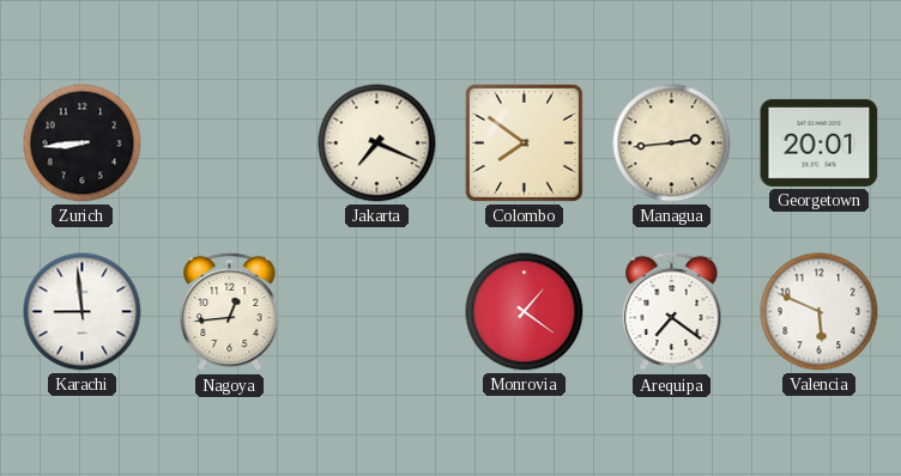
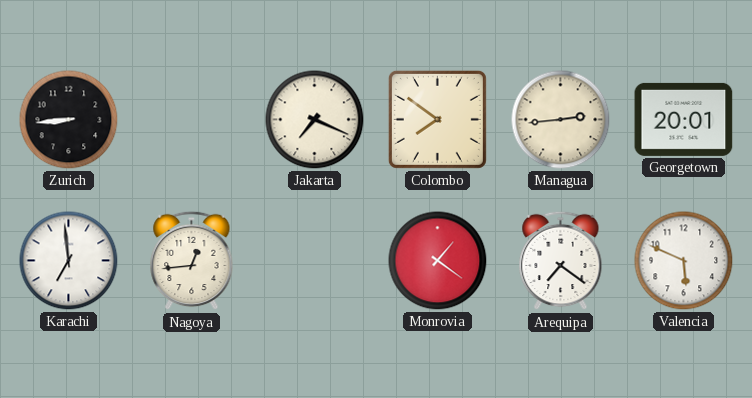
Karachi: 8:59 -> 6:59
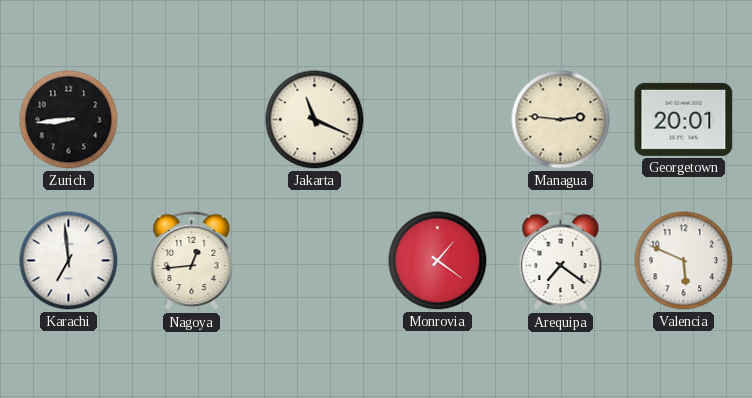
Jakarta: 7:19 -> 11:19
Colombo: 7:51 -> none
Managua: 2:44 -> 2:46
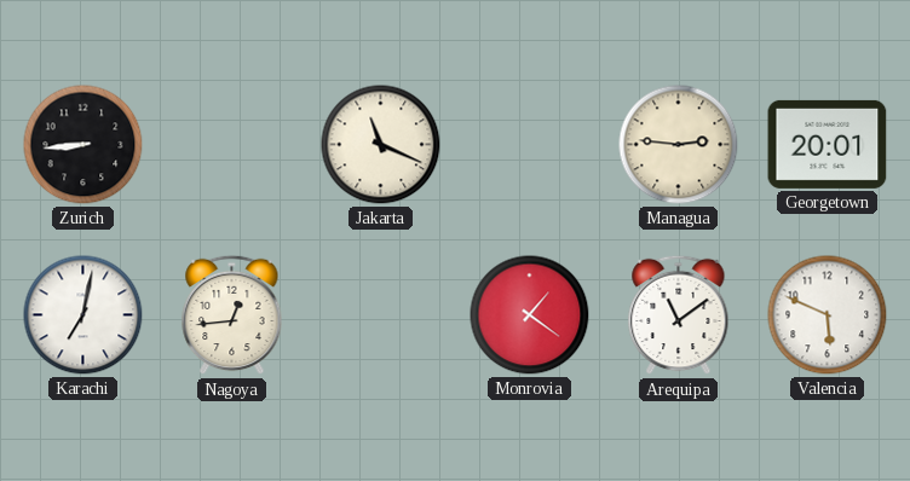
Karachi: 6:59 -> 7:02
Arequipa: 7:21 -> 11:09
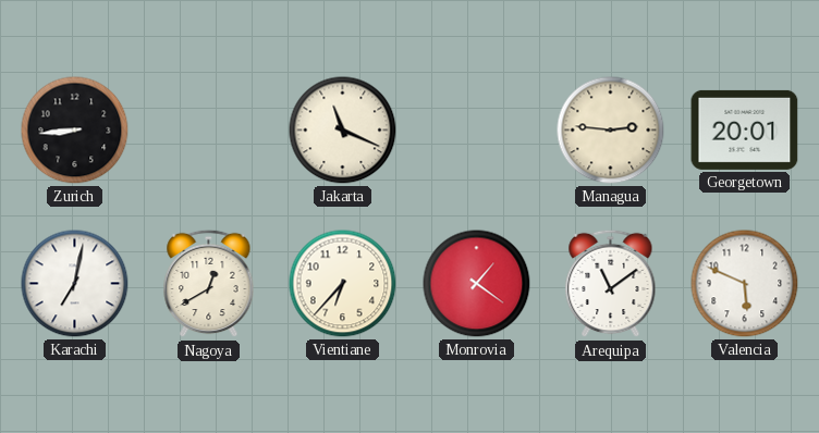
Nagoya: 12:44 -> 12:40
Vientiane: none -> 6:37
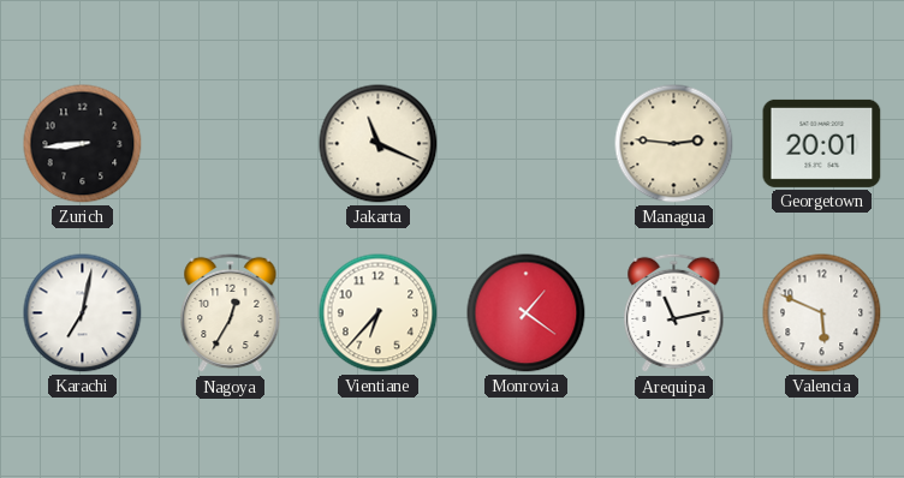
Nagoya: 12:40 -> 12:35
Arequipa: 11:09 -> 11:13
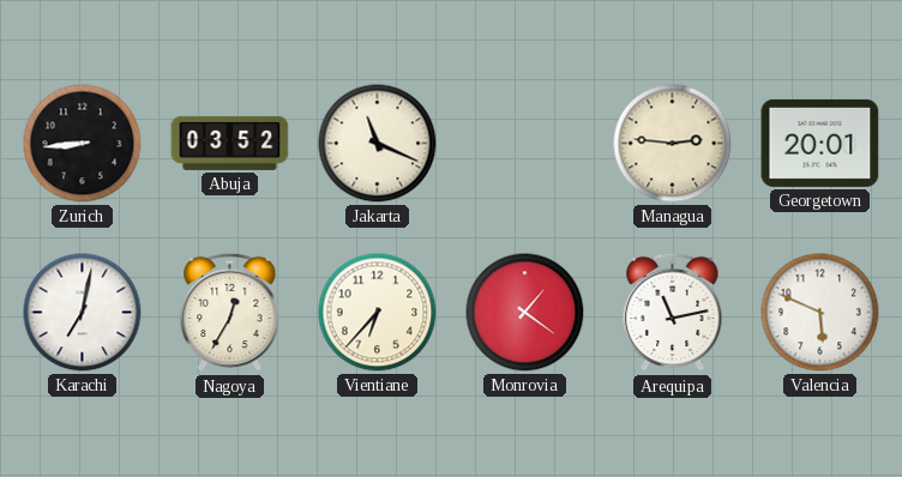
Abuja: none -> 03:52
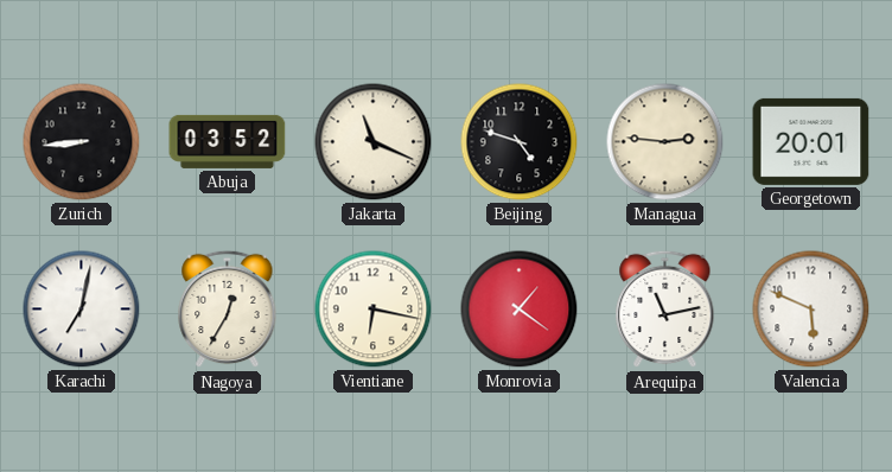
Beijing: none -> 4:48
Vientiane: 6:37 -> 6:17
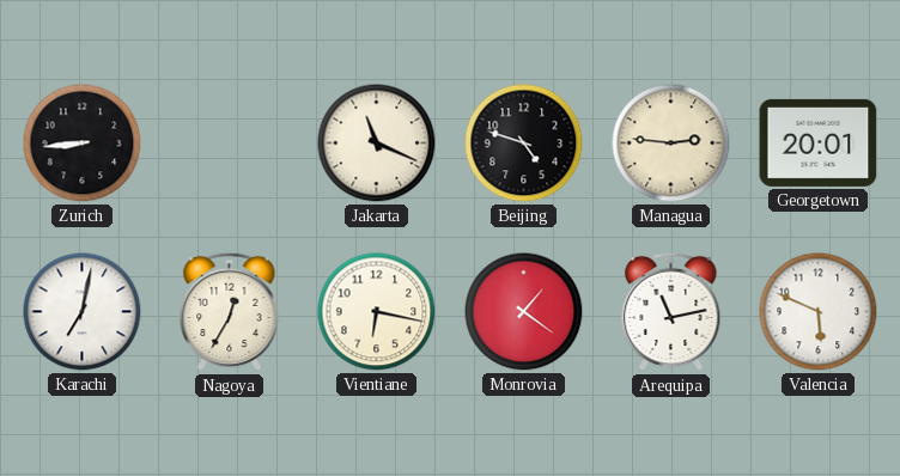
Abuja: 03:52 -> none
